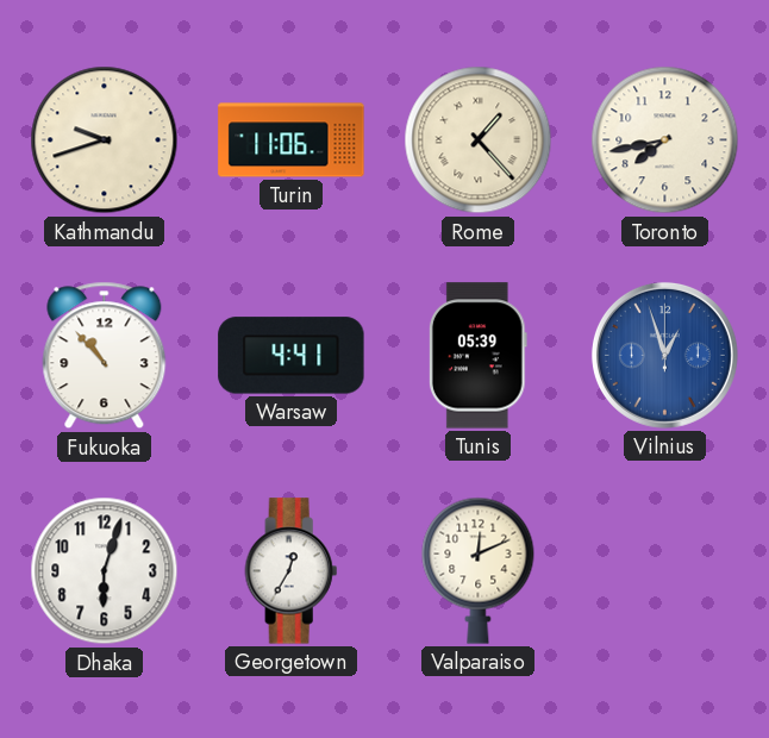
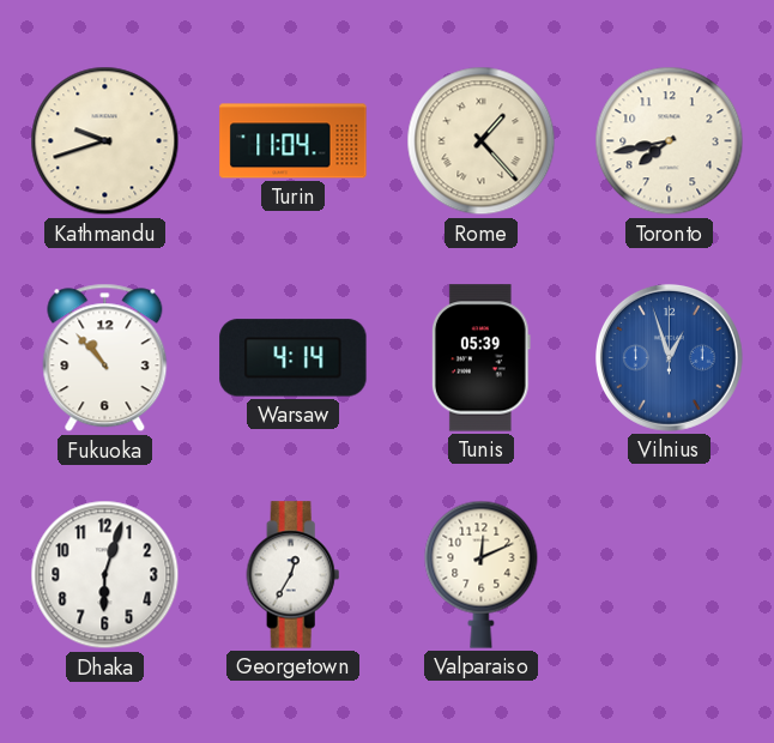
Turin: 11:06 -> 11:04
Warsaw: 4:41 -> 4:14
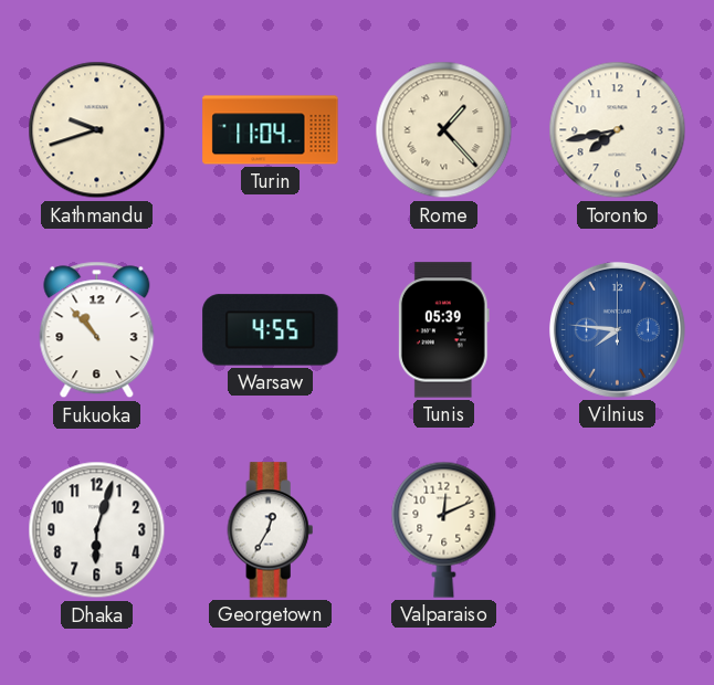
Warsaw: 4:14 -> 4:55
Vilnius: 12:57 -> 7:46
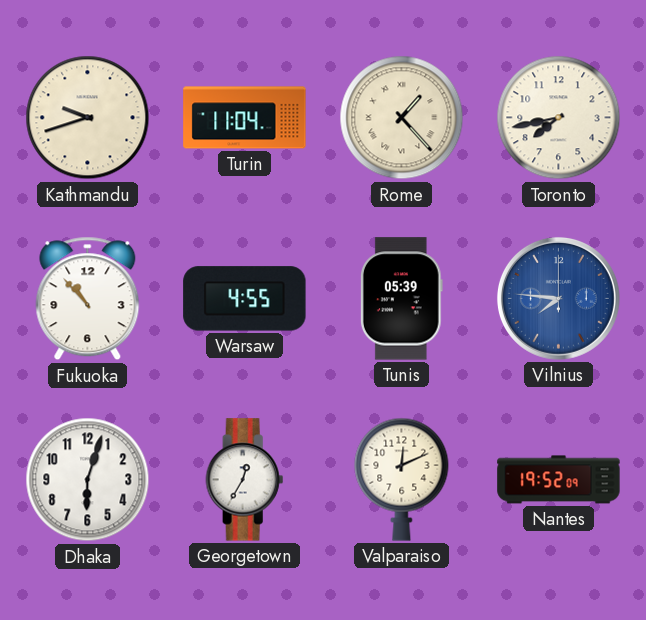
Nantes: none -> 19:52
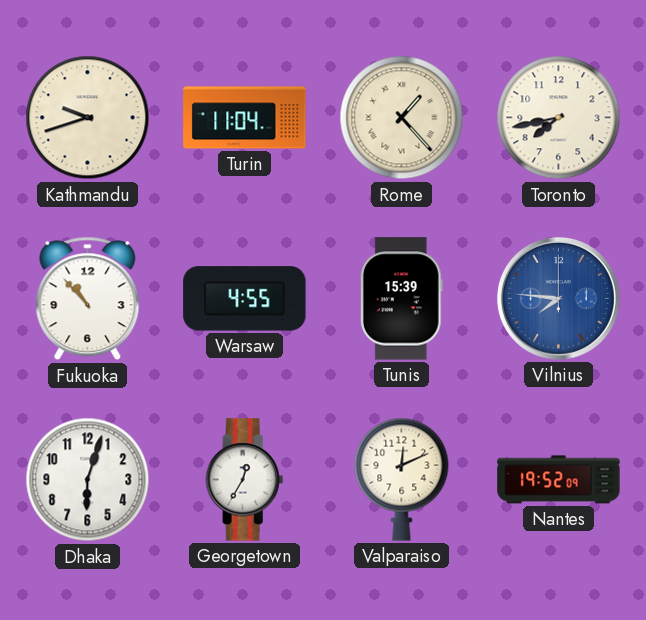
Tunis: 05:39 -> 15:39
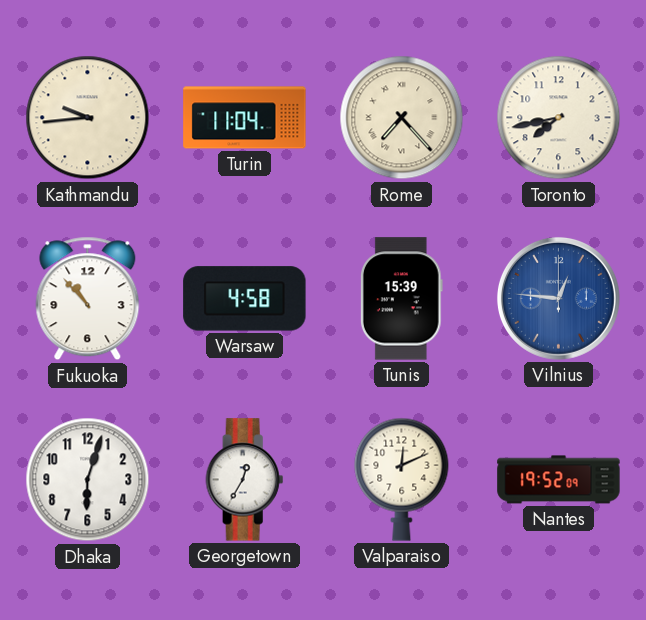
Kathmandu: 9:42 -> 9:44
Rome: 1:23 -> 7:23
Warsaw: 4:55 -> 4:58
Vilnius: 7:46 -> 12:46
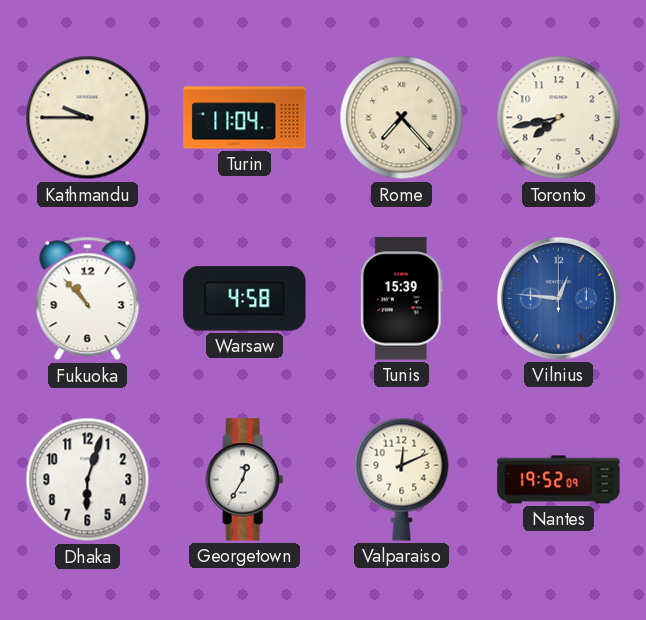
Kathmandu: 9:44 -> 9:45
